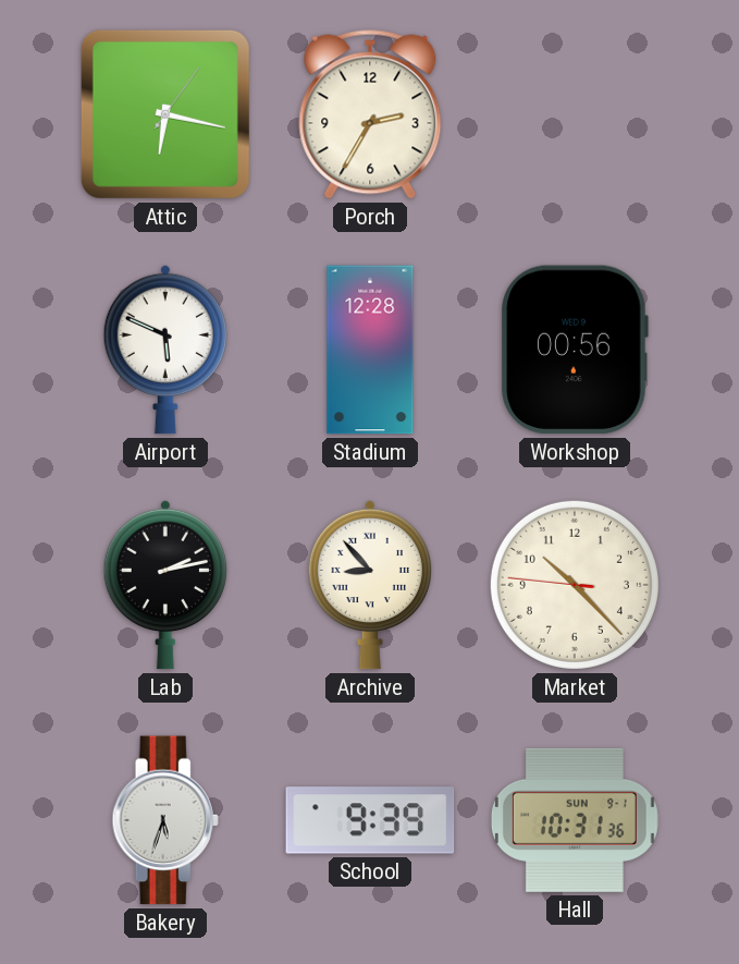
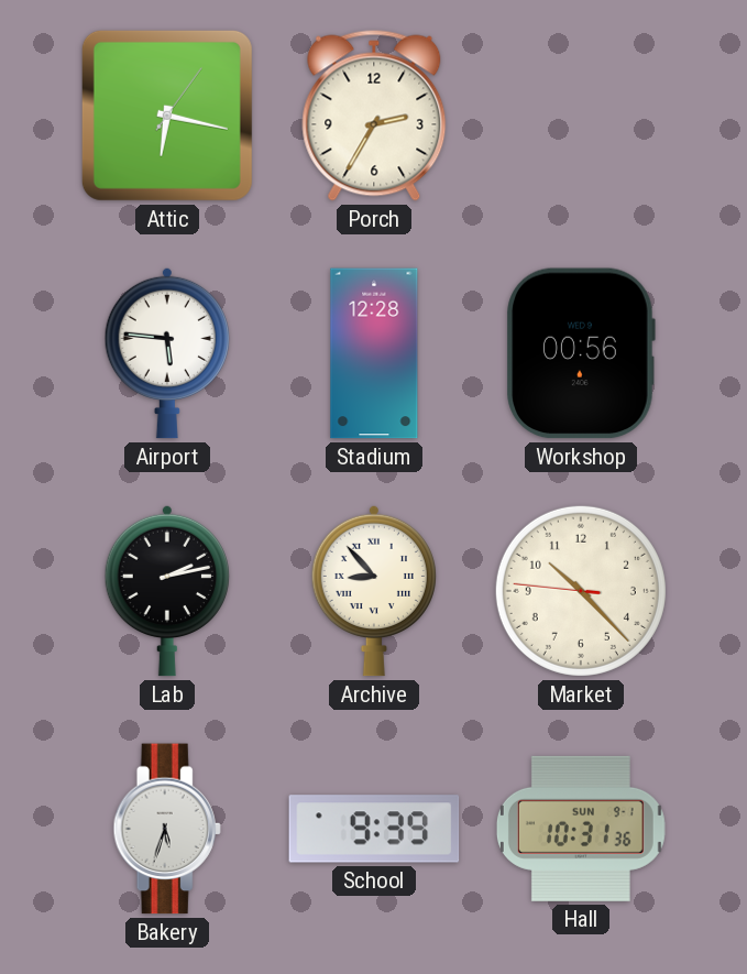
Airport: 5:49 -> 5:46
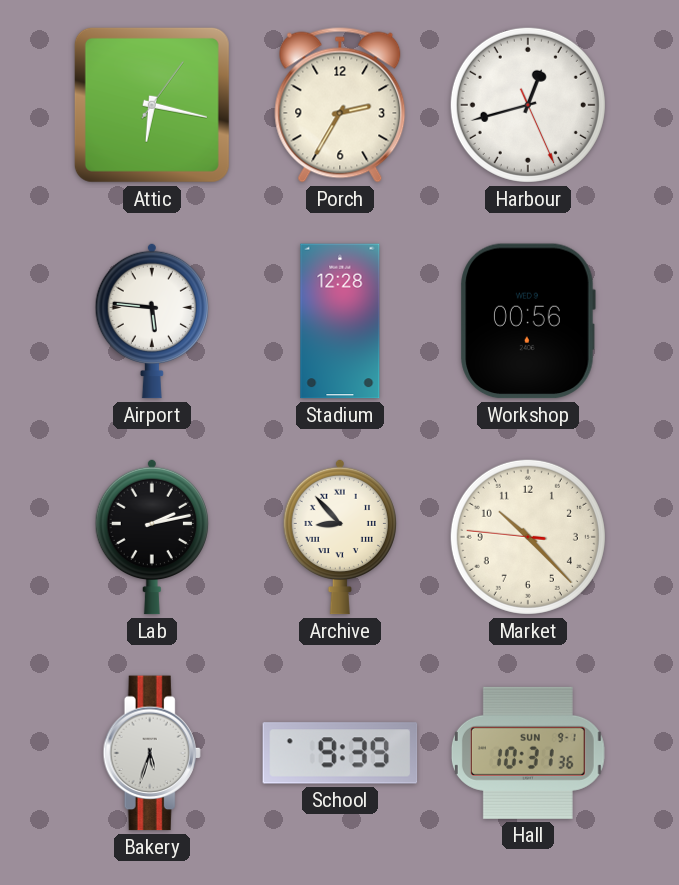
Harbour: none -> 12:42
